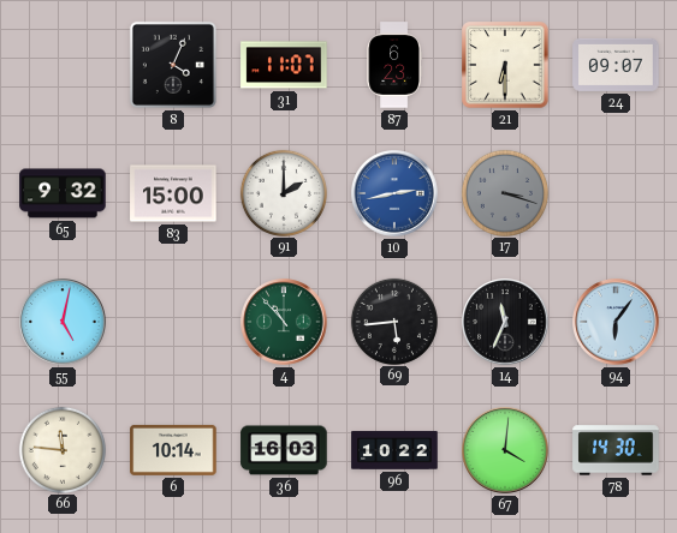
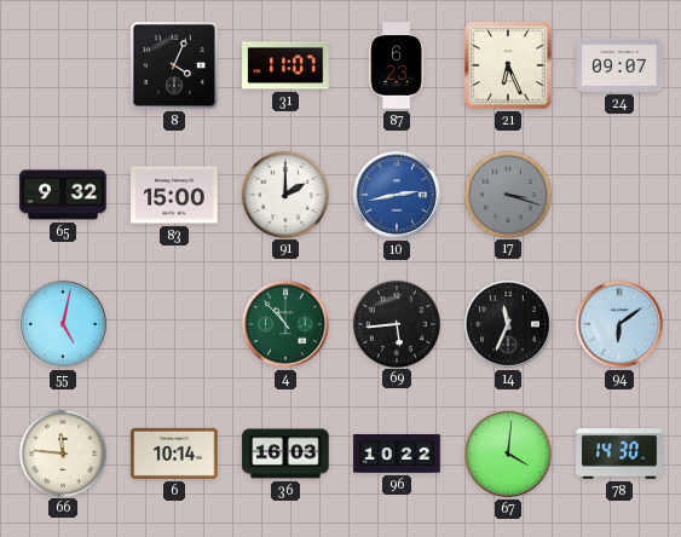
21: 6:30 -> 6:26
94: 6:06 -> 6:09
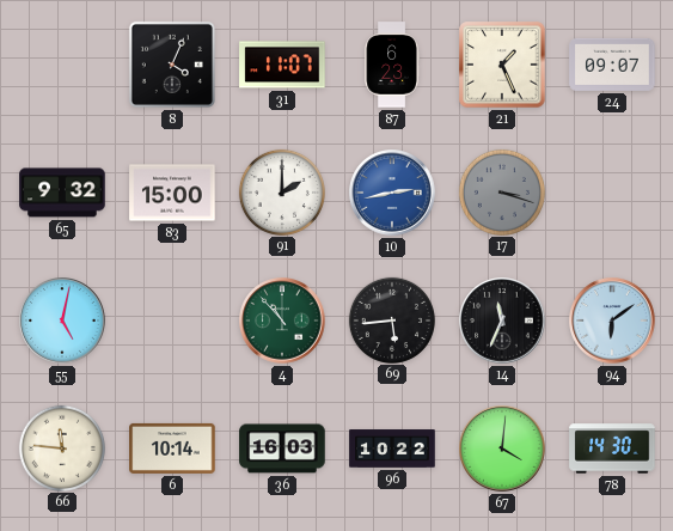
21: 6:26 -> 1:26
